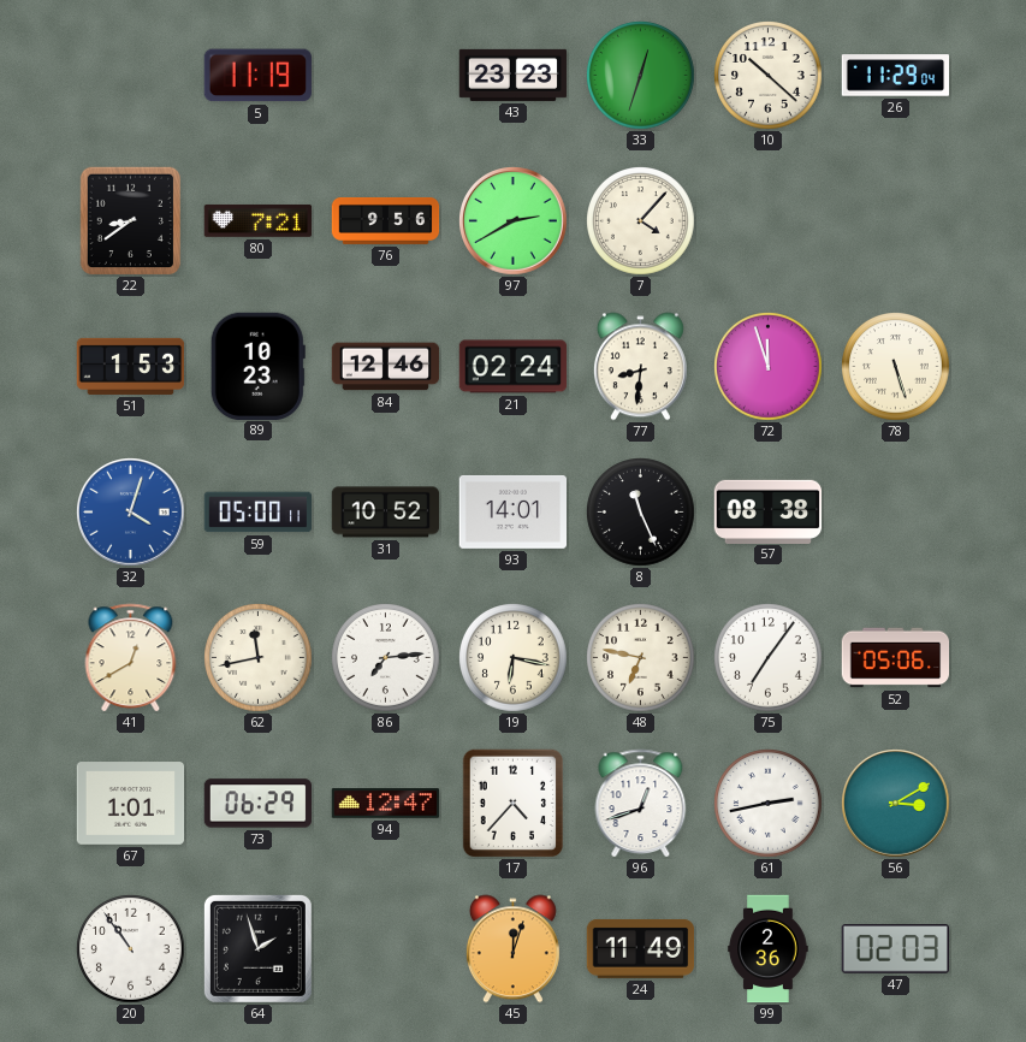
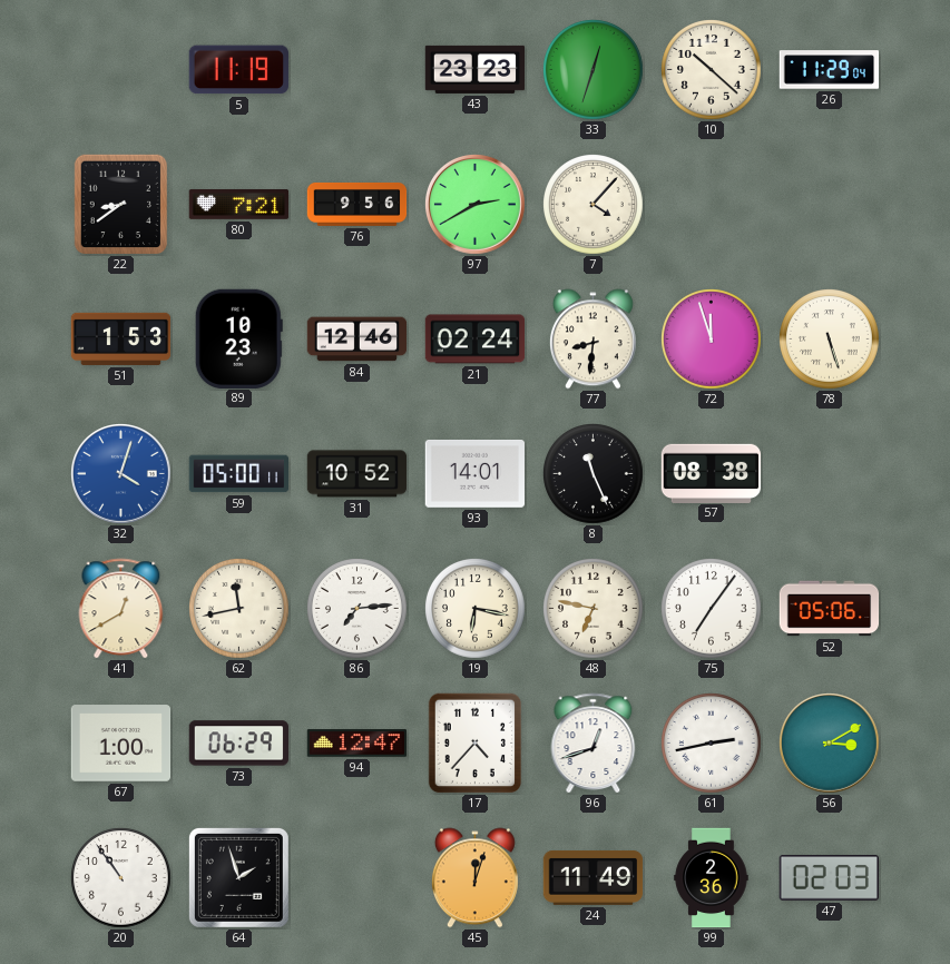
67: 1:01 -> 1:00
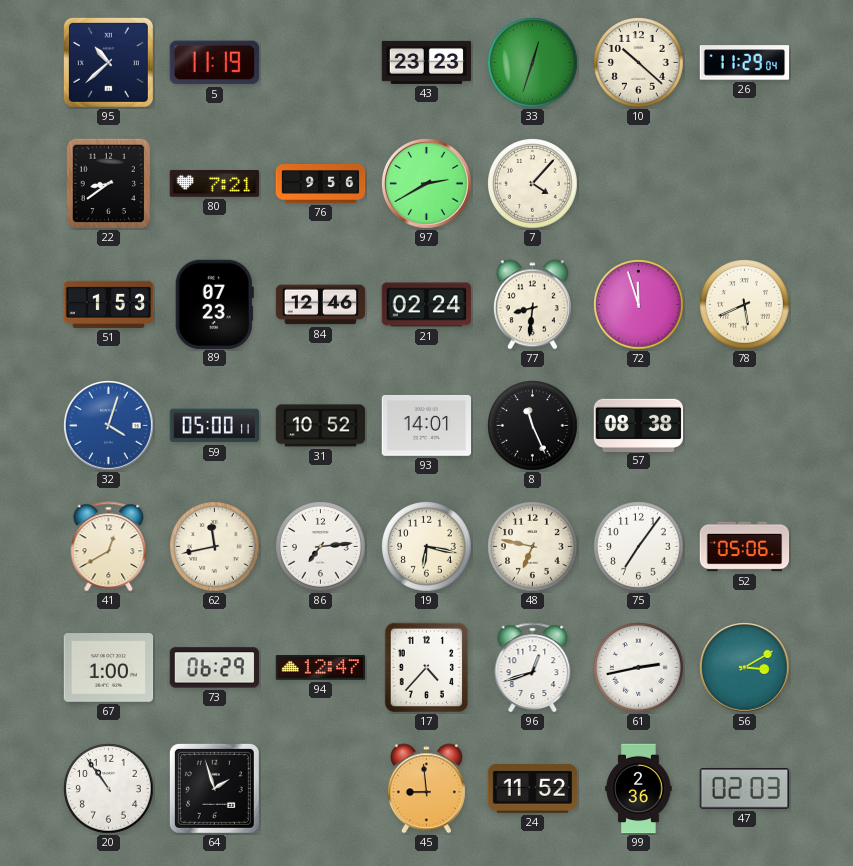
95: none -> 10:38
89: 10:23 -> 07:23
78: 5:27 -> 5:41
45: 12:03 -> 8:59
24: 11:49 -> 11:52
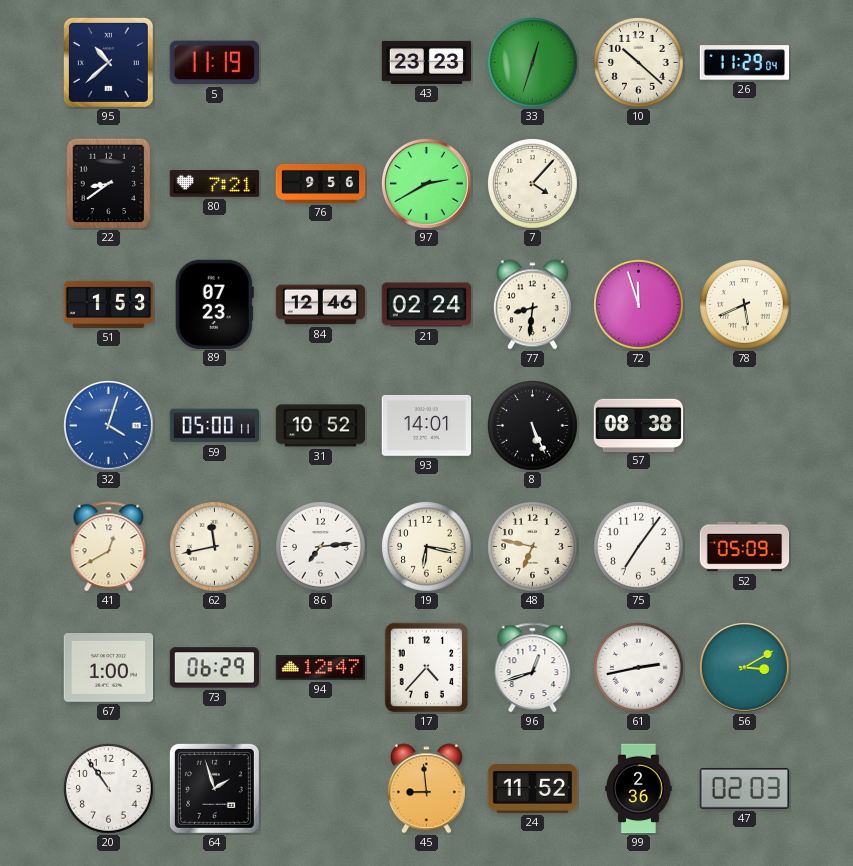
8: 11:26 -> 5:26
52: 05:06 -> 05:09
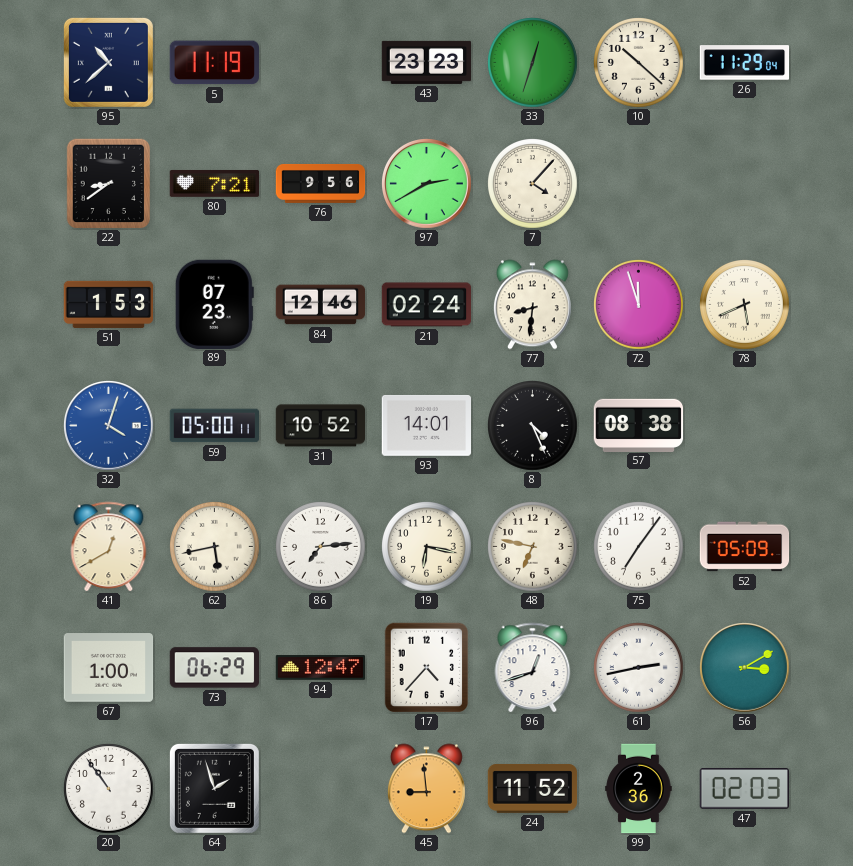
8: 5:26 -> 4:26
62: 11:43 -> 5:43
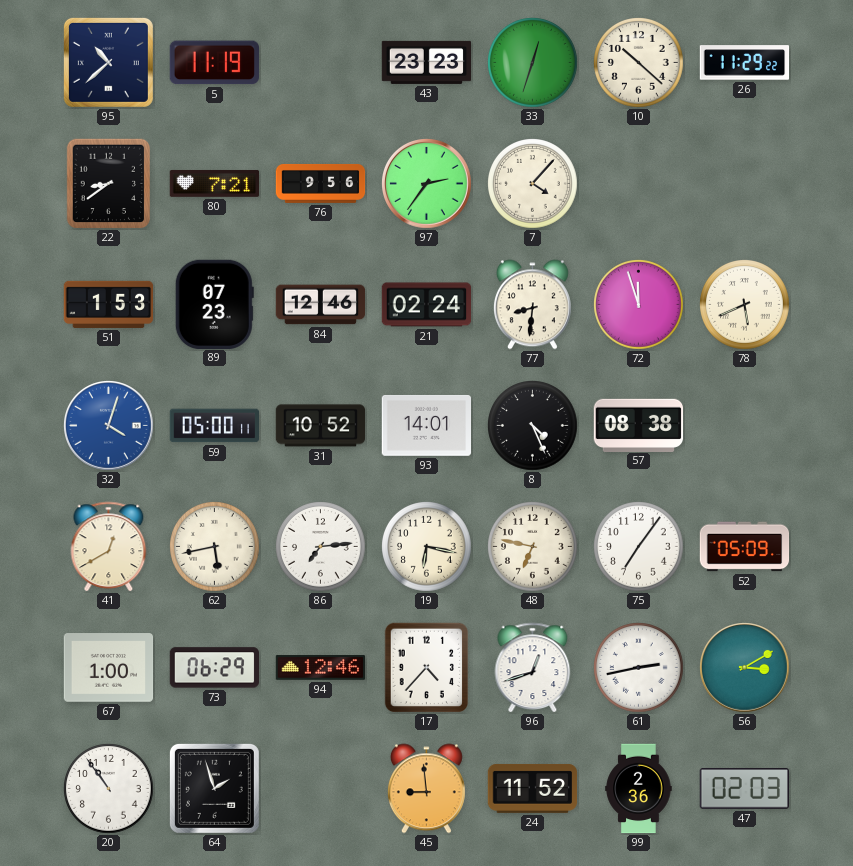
26: 11:29:04 -> 11:29:22
97: 2:40 -> 2:36
94: 12:47 -> 12:46
